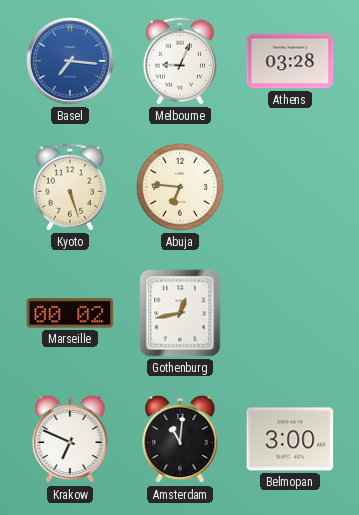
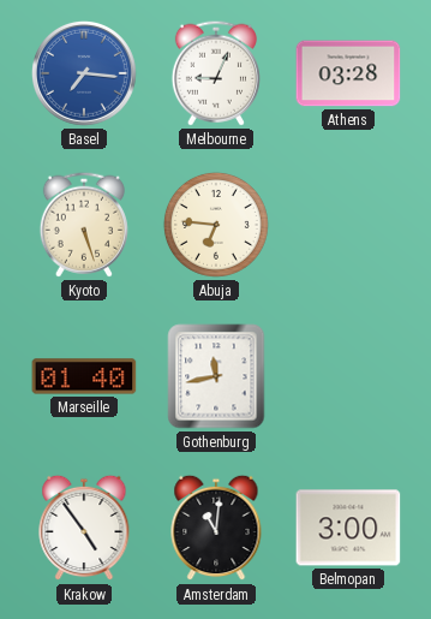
Marseille: 00:02 -> 01:40
Gothenburg: 12:43 -> 11:43
Krakow: 6:49 -> 4:54
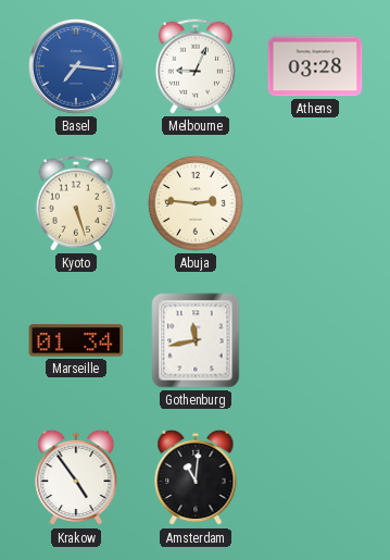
Abuja: 6:46 -> 2:46
Marseille: 01:40 -> 01:34
Belmopan: 3:00 -> none
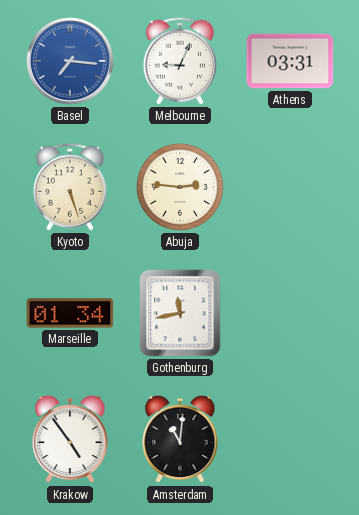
Athens: 03:28 -> 03:31
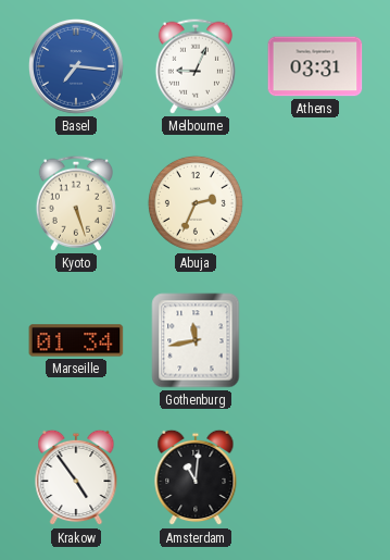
Abuja: 2:46 -> 2:34
